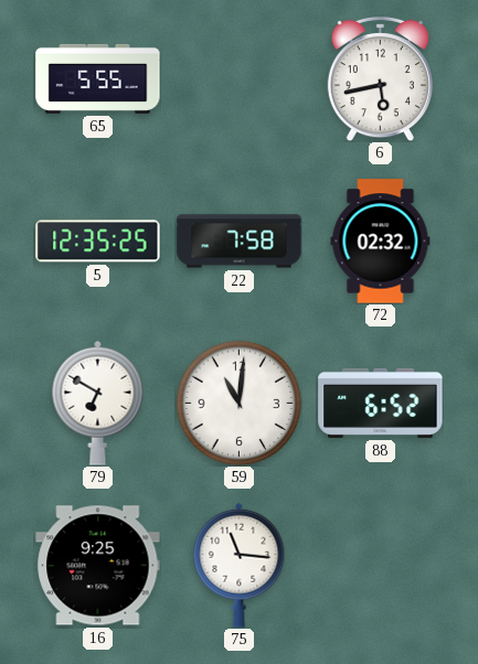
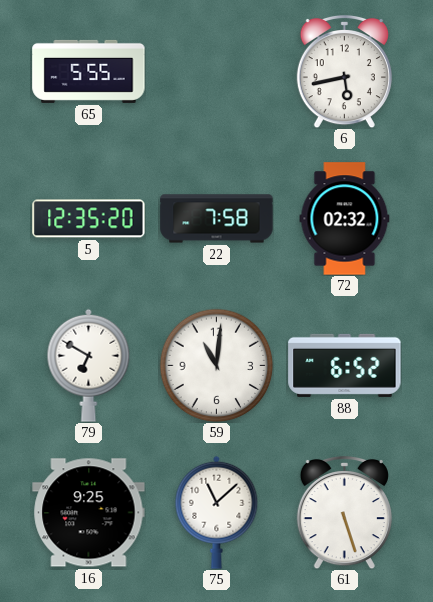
5: 12:35:25 -> 12:35:20
75: 11:16 -> 11:08
61: none -> 5:27
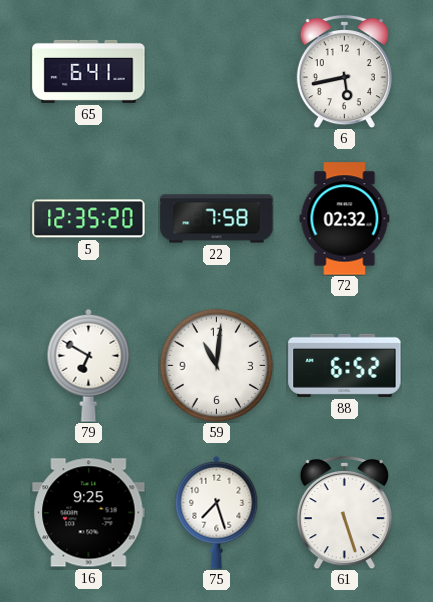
65: 5:55 -> 6:41
75: 11:08 -> 7:27
